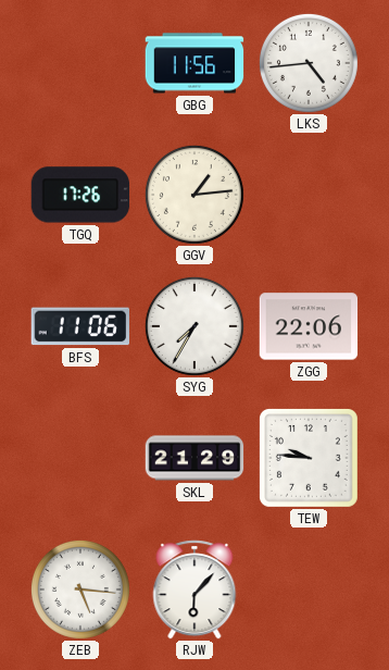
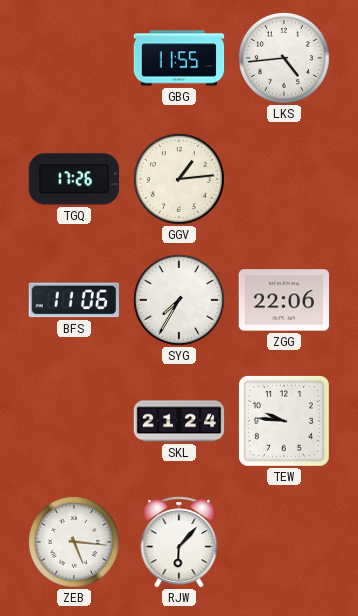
GBG: 11:56 -> 11:55
SKL: 21:29 -> 21:24
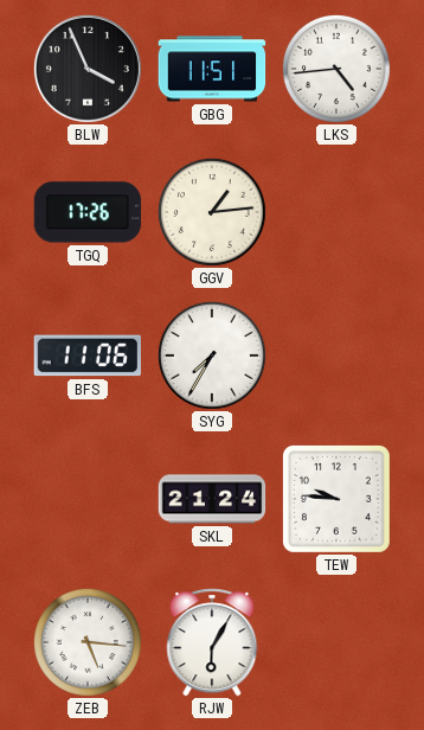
BLW: none -> 3:56
GBG: 11:55 -> 11:51
ZGG: 22:06 -> none
RJW: 6:07 -> 6:05
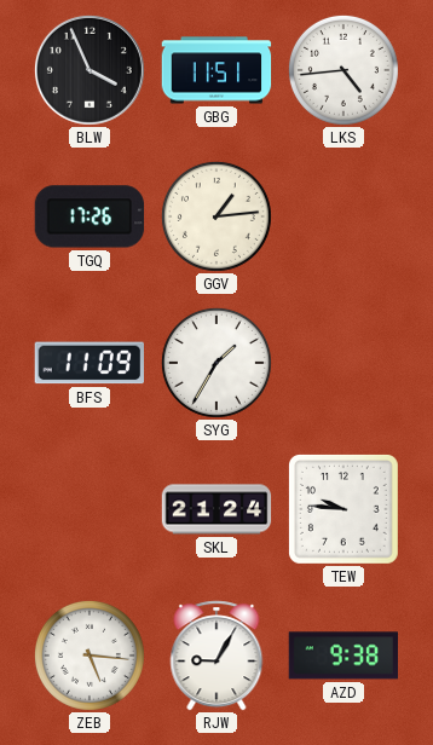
BFS: 11:06 -> 11:09
SYG: 7:35 -> 1:35
RJW: 6:05 -> 9:05
AZD: none -> 9:38
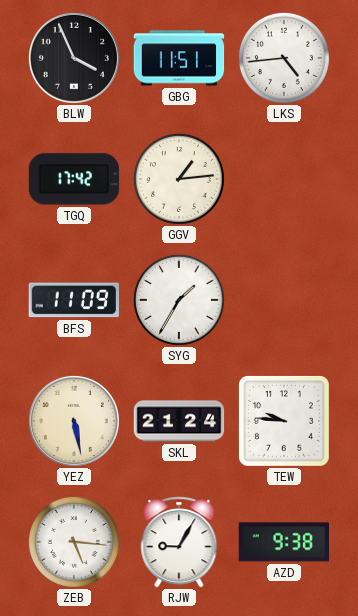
TGQ: 17:26 -> 17:42
YEZ: none -> 5:28
